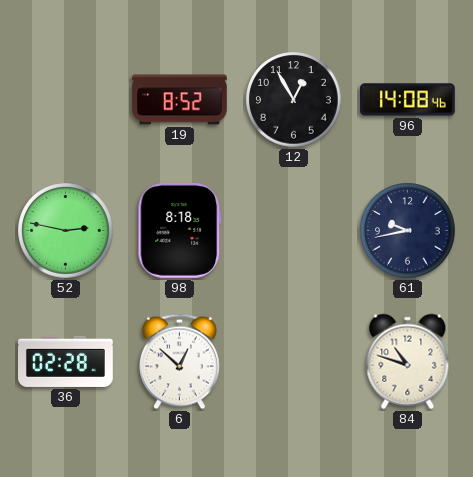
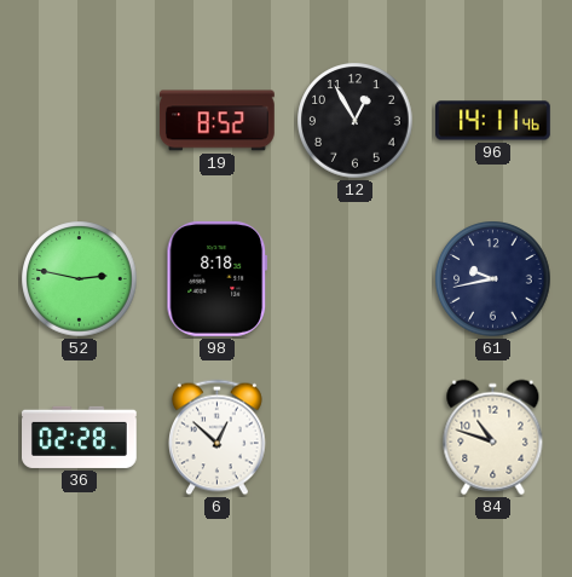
96: 14:08 -> 14:11
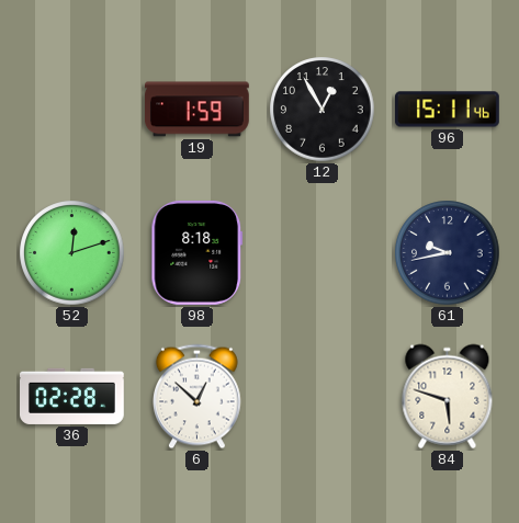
19: 8:52 -> 1:59
96: 14:11 -> 15:11
52: 2:47 -> 12:12
84: 10:48 -> 5:48
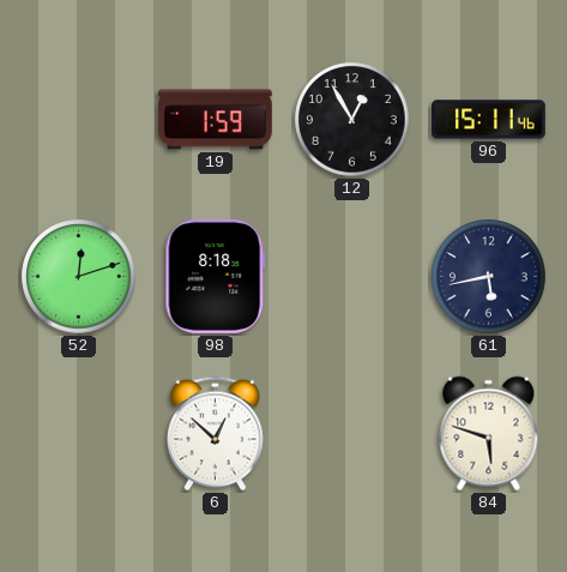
61: 9:43 -> 5:43
36: 02:28 -> none
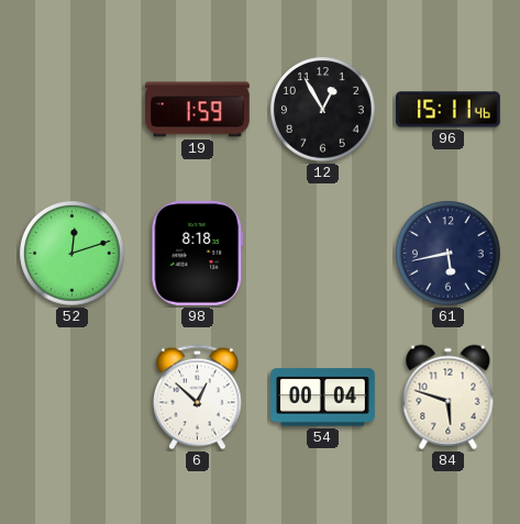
54: none -> 00:04
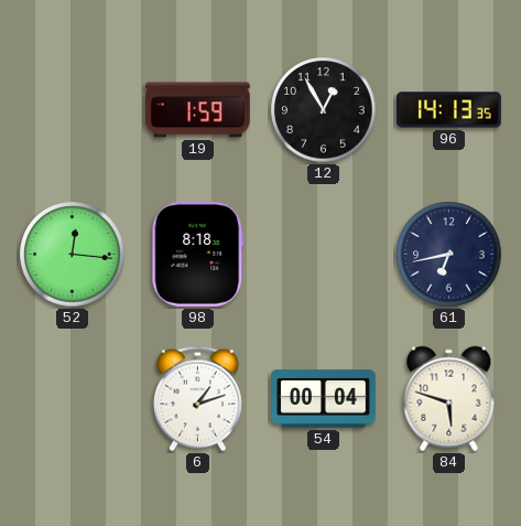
96: 15:11 -> 14:13
52: 12:12 -> 12:16
61: 5:43 -> 6:43
6: 12:52 -> 1:12
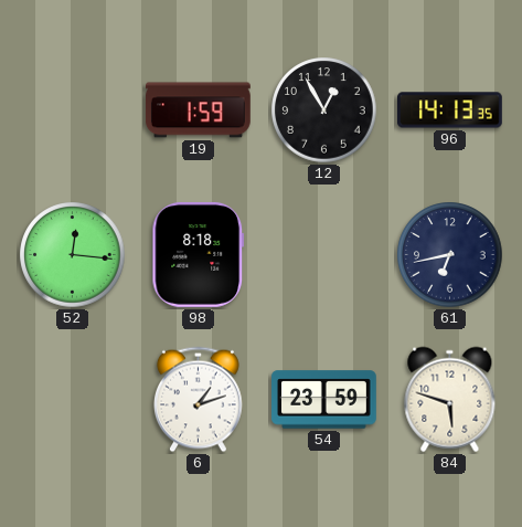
54: 00:04 -> 23:59
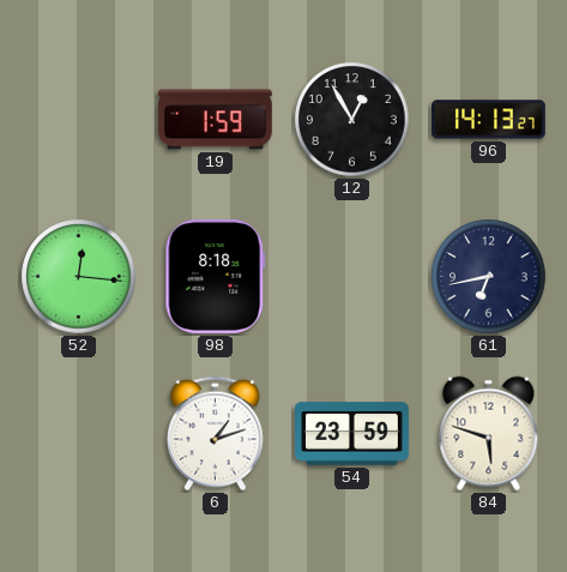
96: 14:13:35 -> 14:13:27
